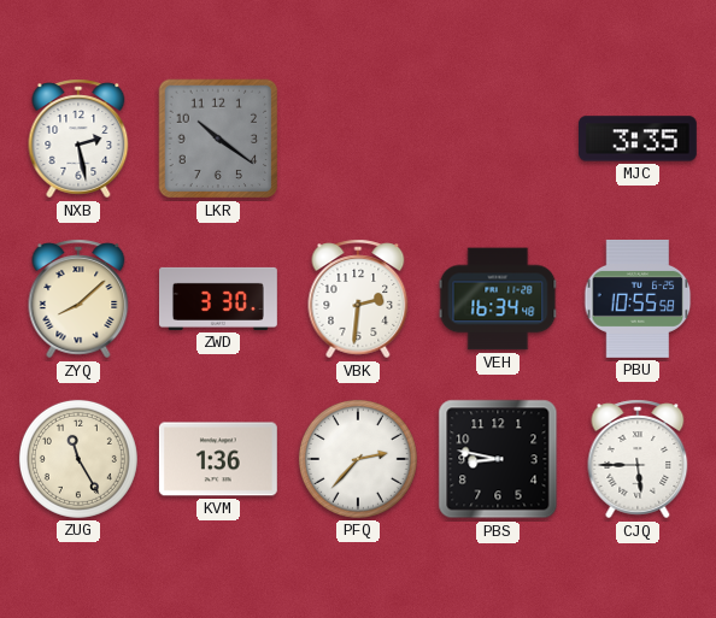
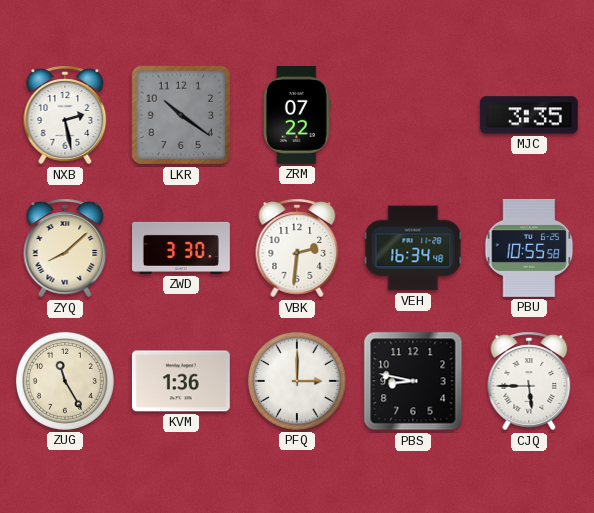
ZRM: none -> 07:22
PFQ: 2:37 -> 3:00
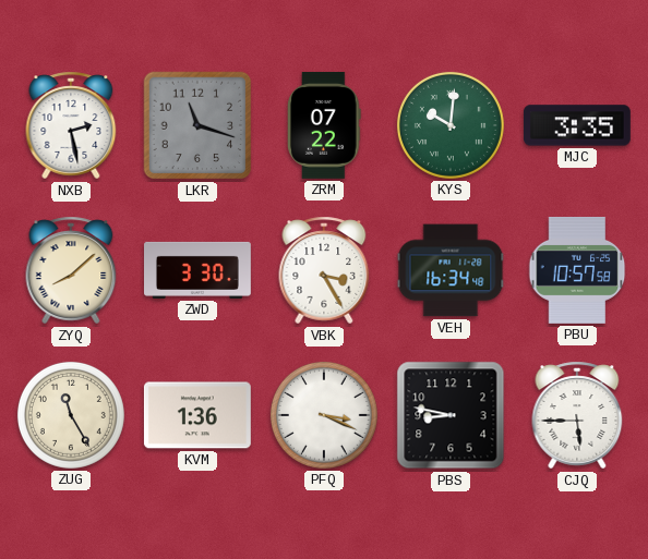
LKR: 10:21 -> 11:18
KYS: none -> 10:01
VBK: 2:31 -> 3:25
PBU: 10:55 -> 10:57
PFQ: 3:00 -> 3:19
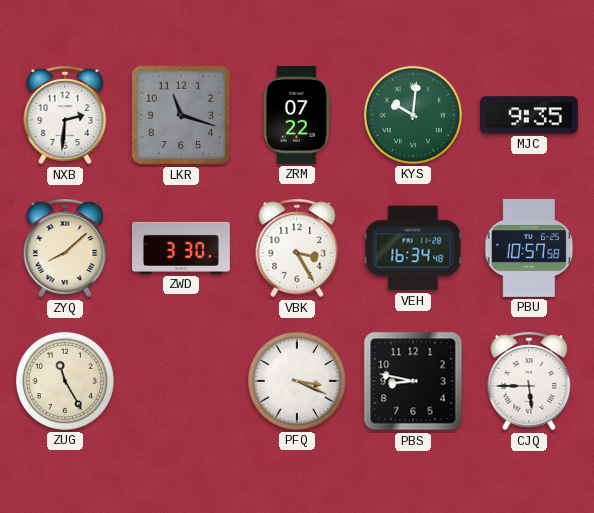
NXB: 2:28 -> 2:31
MJC: 3:35 -> 9:35
KVM: 1:36 -> none
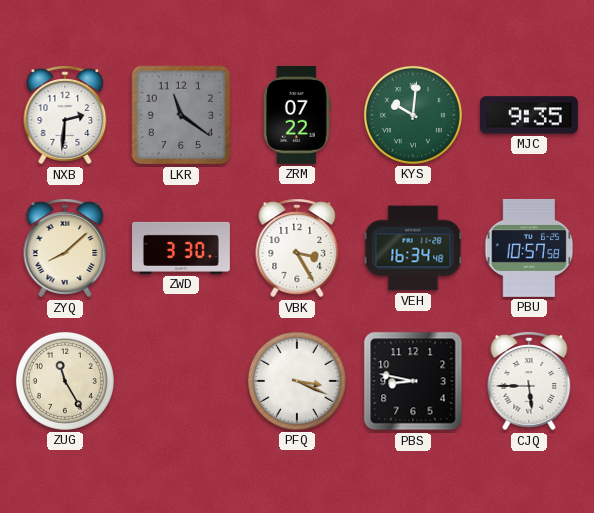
LKR: 11:18 -> 11:21
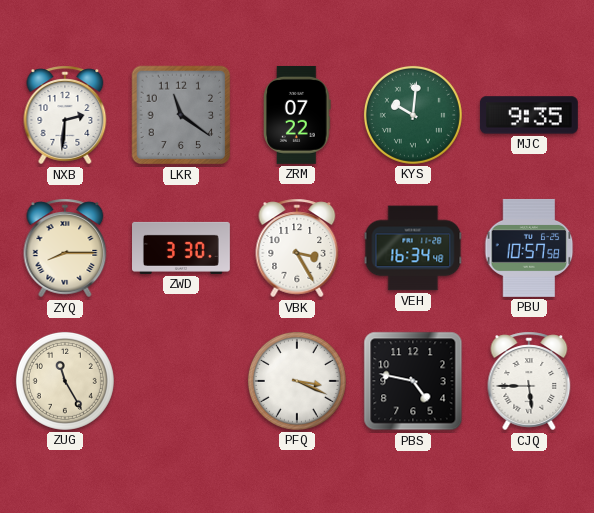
ZYQ: 8:08 -> 8:15
PBS: 8:47 -> 4:47
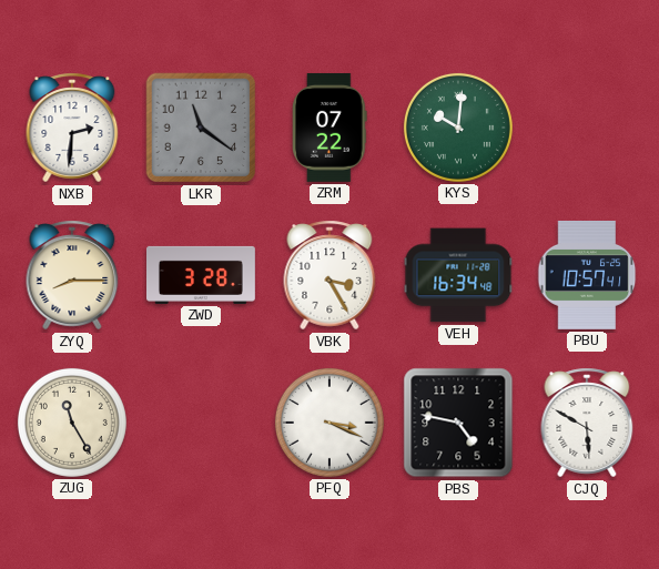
MJC: 9:35 -> none
ZWD: 3:30 -> 3:28
PBU: 10:57:58 -> 10:57:41
CJQ: 5:45 -> 5:50
